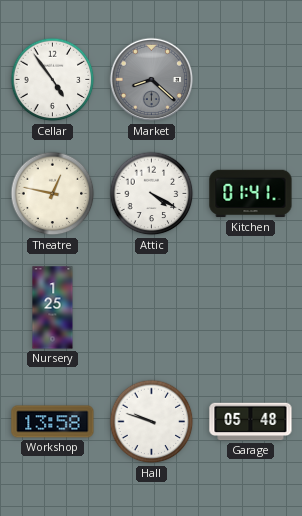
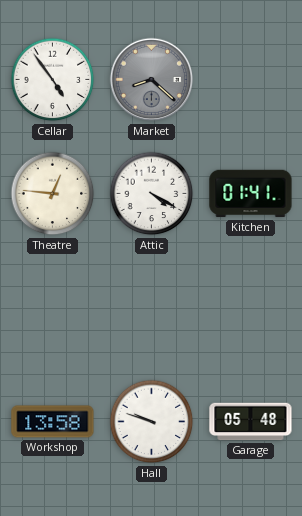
Theatre: 12:47 -> 12:46
Nursery: 1:25 -> none
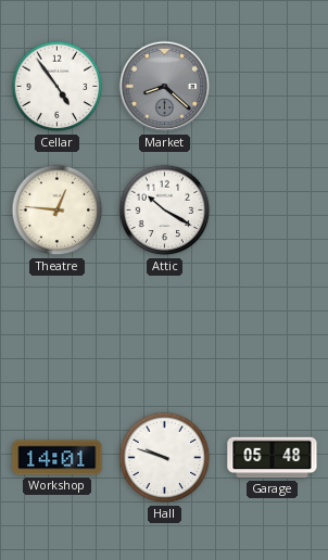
Attic: 4:20 -> 10:20
Kitchen: 01:41 -> none
Workshop: 13:58 -> 14:01
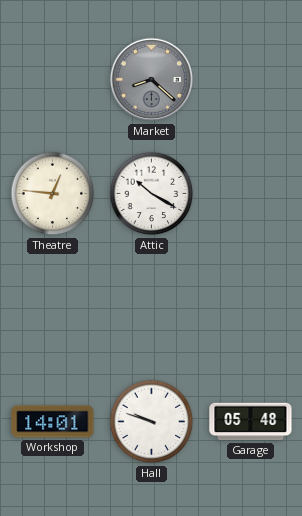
Cellar: 4:54 -> none
